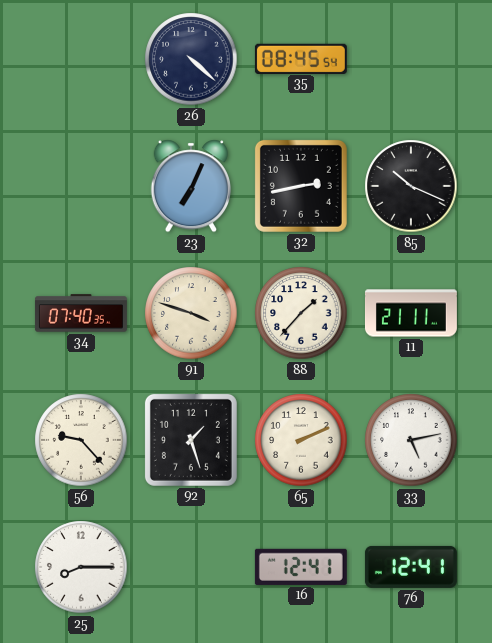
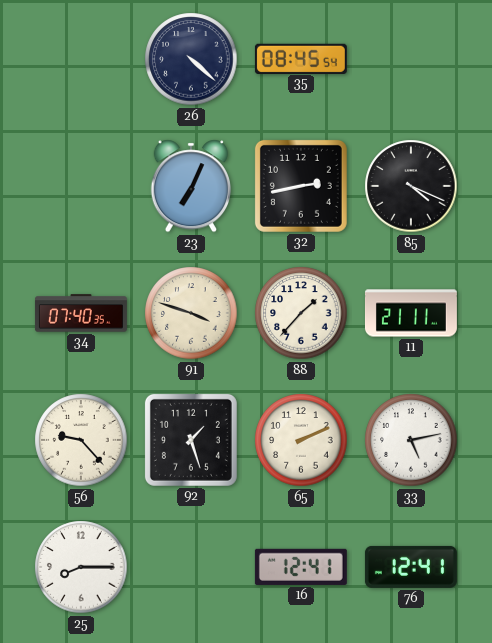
85: 10:19 -> 4:19
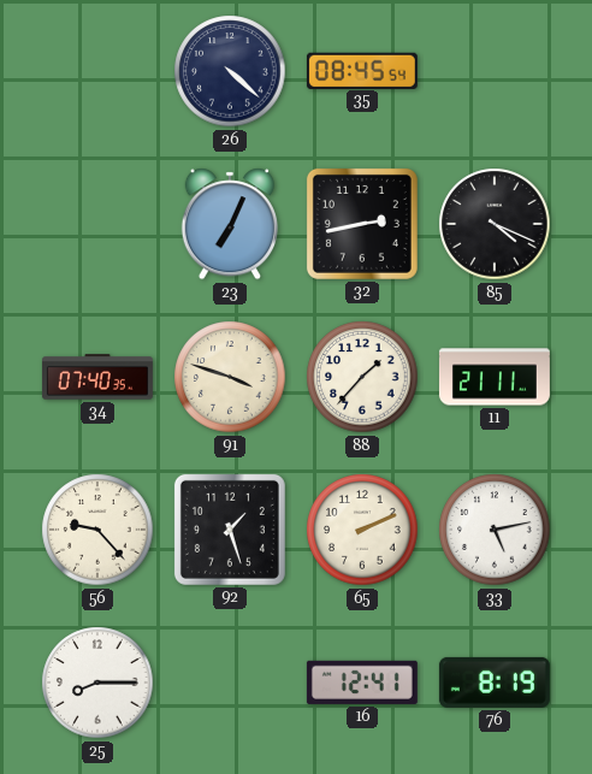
76: 12:41 -> 8:19
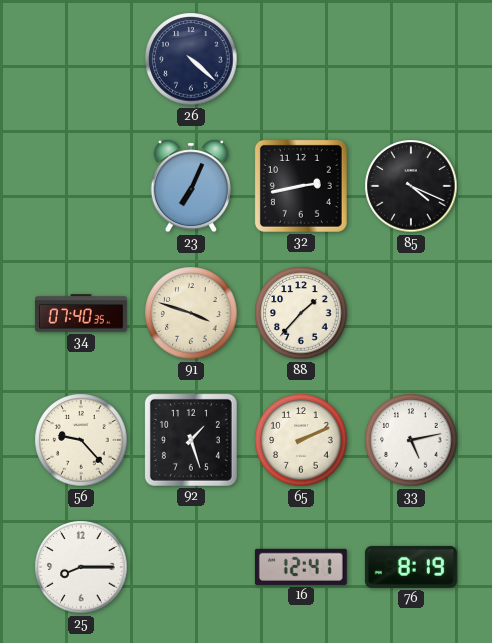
35: 08:45 -> none
11: 21:11 -> none
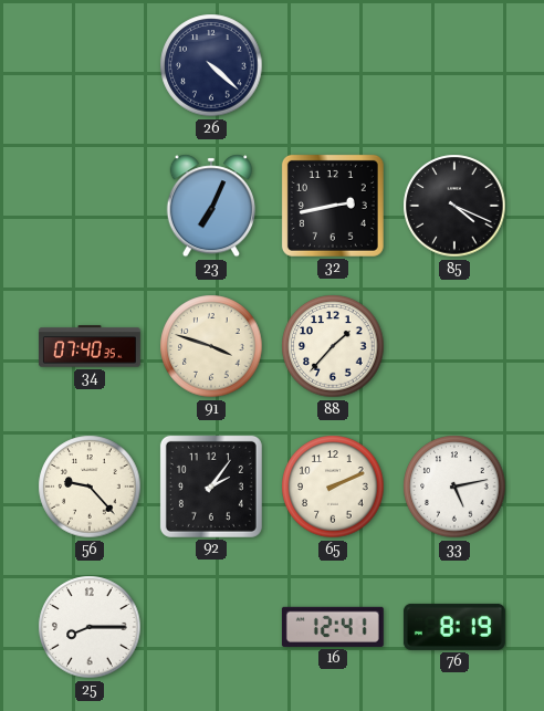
92: 1:27 -> 2:06
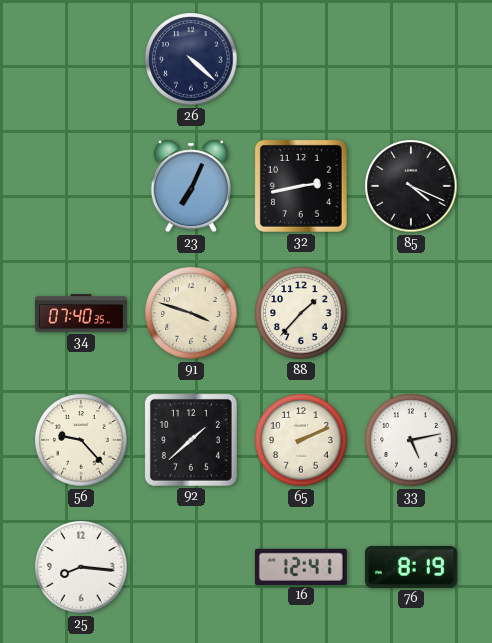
92: 2:06 -> 1:38
25: 8:15 -> 8:16
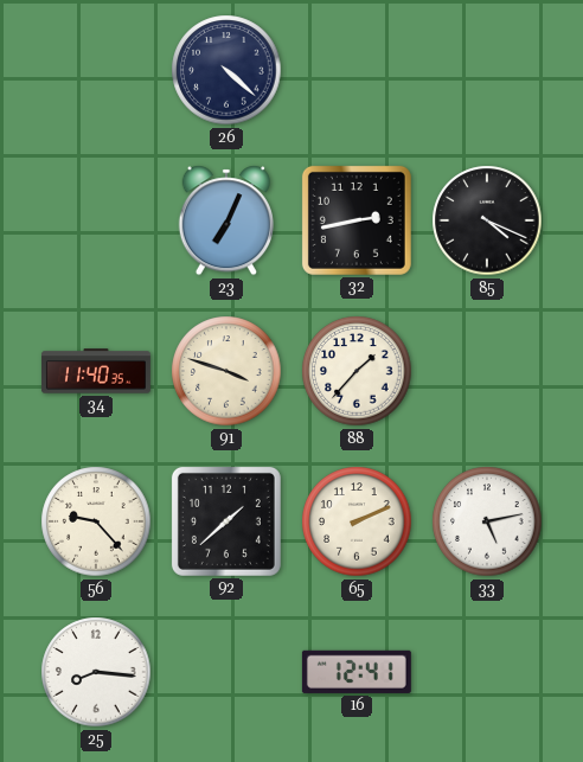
34: 07:40 -> 11:40
76: 8:19 -> none
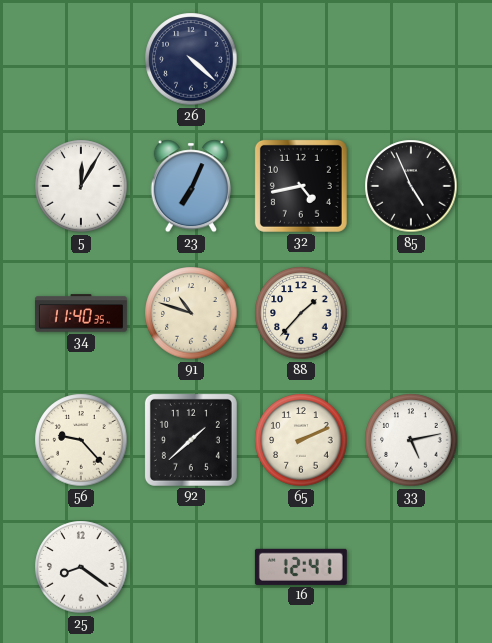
5: none -> 12:05
32: 2:43 -> 4:43
85: 4:19 -> 4:56
91: 3:48 -> 10:48
25: 8:16 -> 8:21
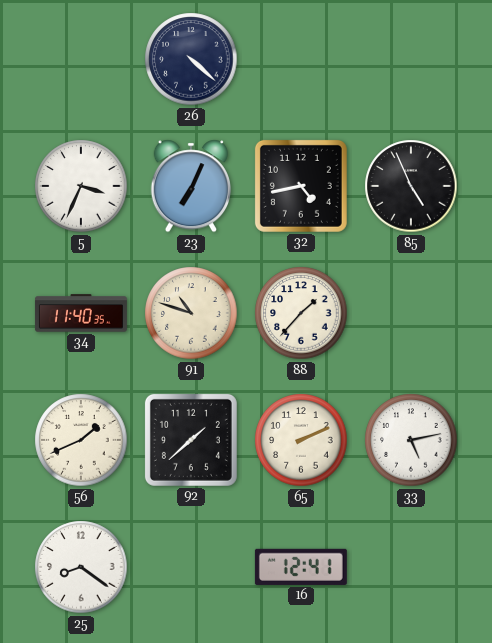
5: 12:05 -> 3:34
56: 9:23 -> 1:41
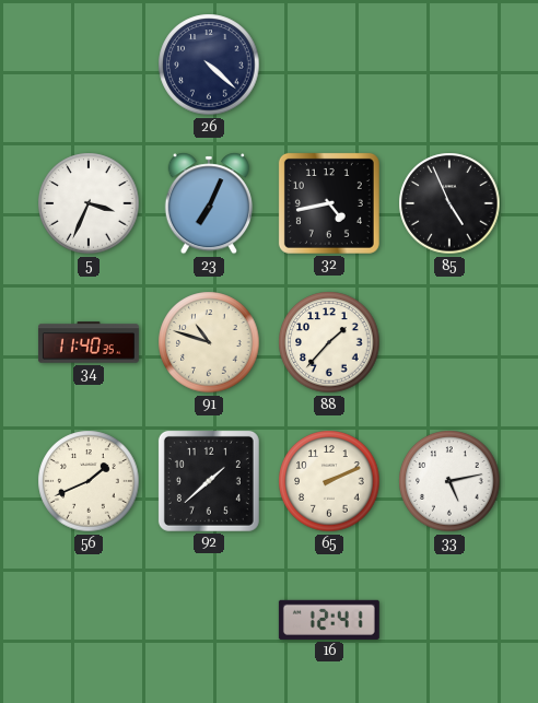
25: 8:21 -> none
